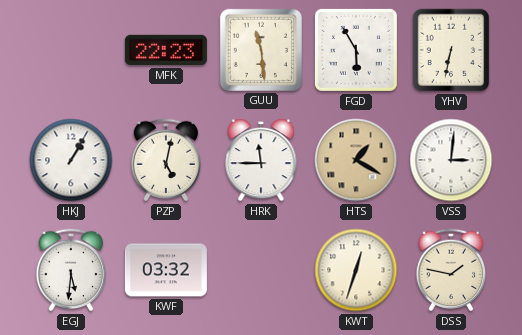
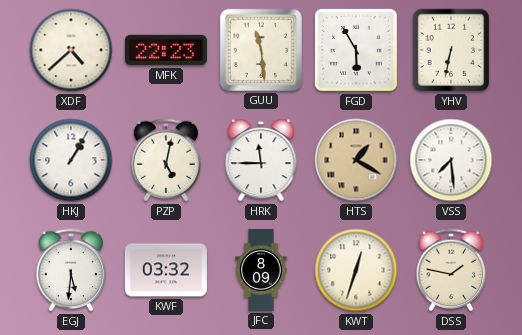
XDF: none -> 4:38
VSS: 3:01 -> 7:29
JFC: none -> 8:09
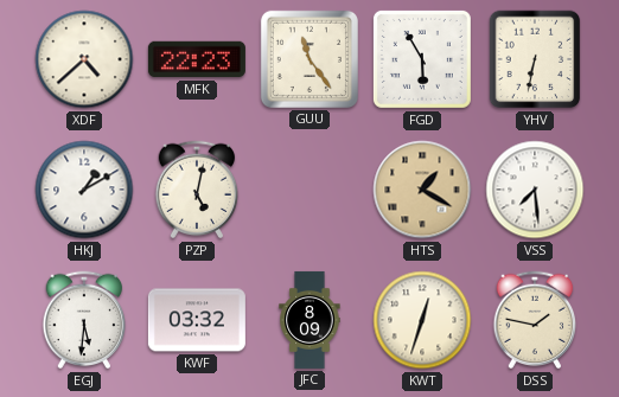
GUU: 11:29 -> 11:24
HKJ: 1:05 -> 1:10
HRK: 11:45 -> none
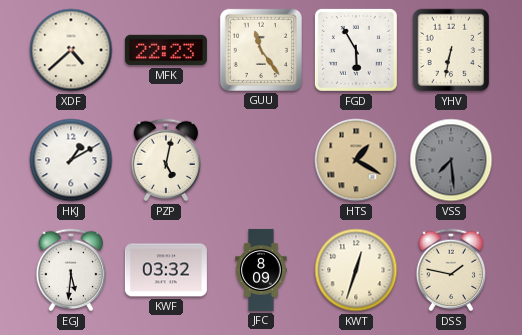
VSS dial: white -> grey
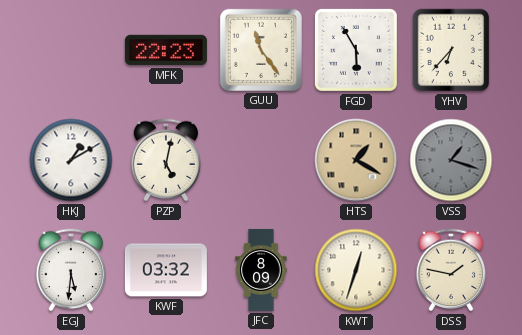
XDF: 4:38 -> none
YHV: 6:32 -> 6:37
VSS: 7:29 -> 1:18
